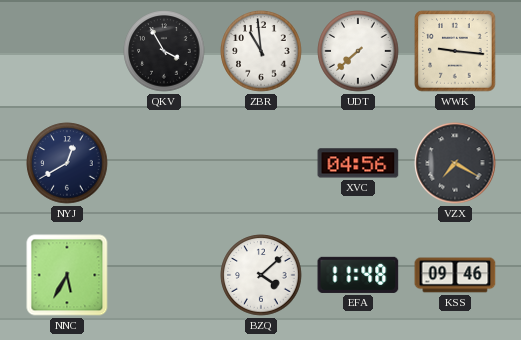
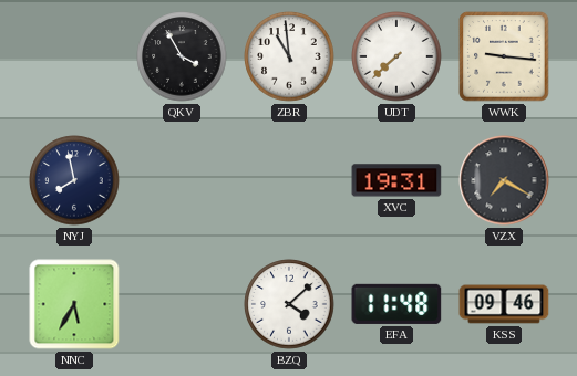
NYJ: 12:40 -> 7:58
XVC: 04:56 -> 19:31
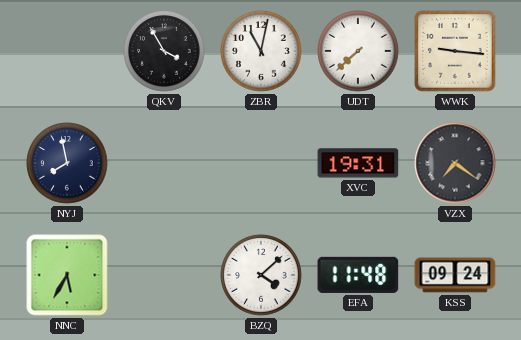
ZBR: 10:59 -> 11:02
VZX: 7:20 -> 7:21
KSS: 09:46 -> 09:24
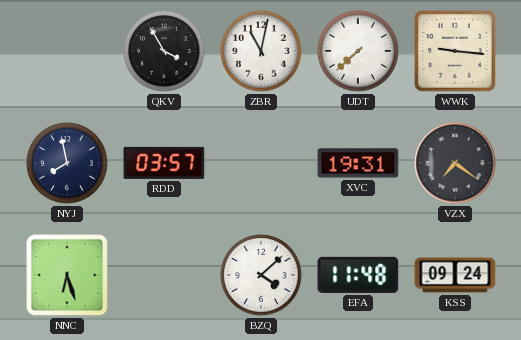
RDD: none -> 03:57
NNC: 5:35 -> 6:27
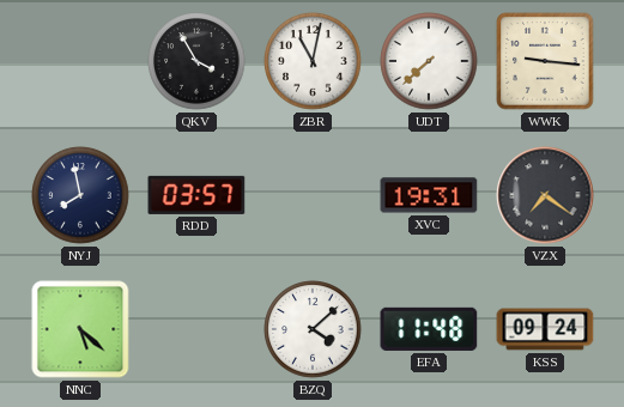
NNC: 6:27 -> 5:22
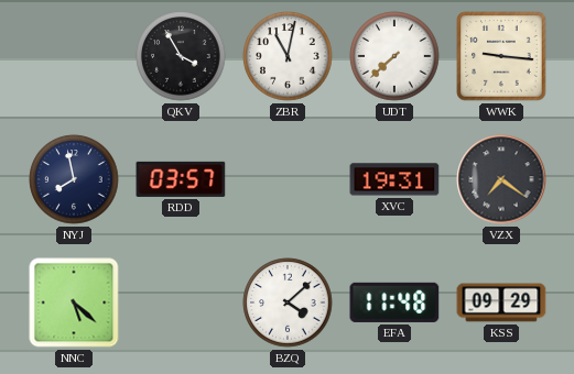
KSS: 09:24 -> 09:29
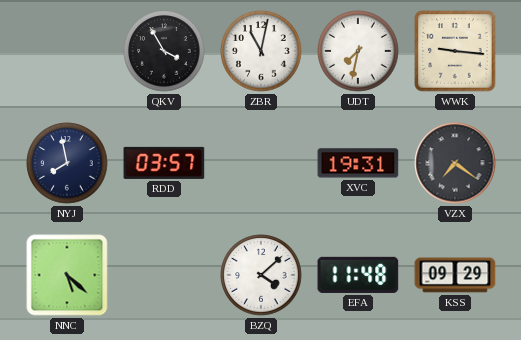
UDT: 7:38 -> 7:32
